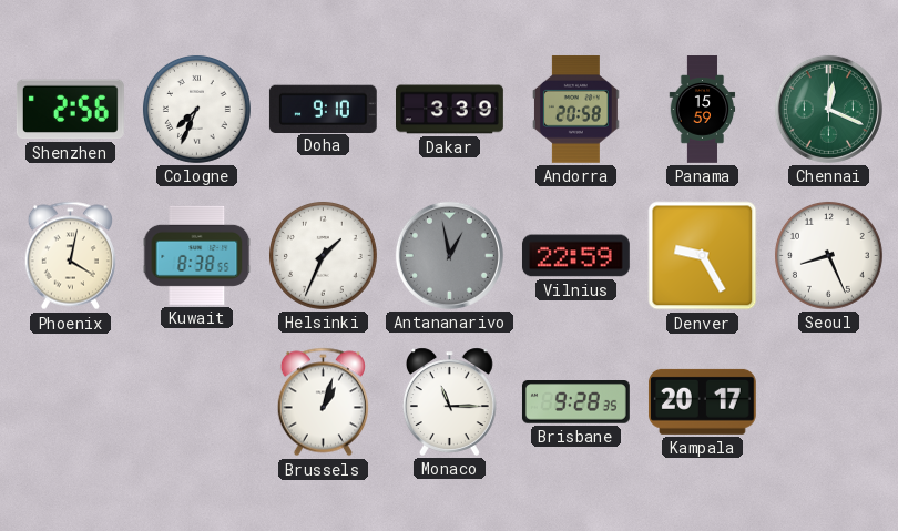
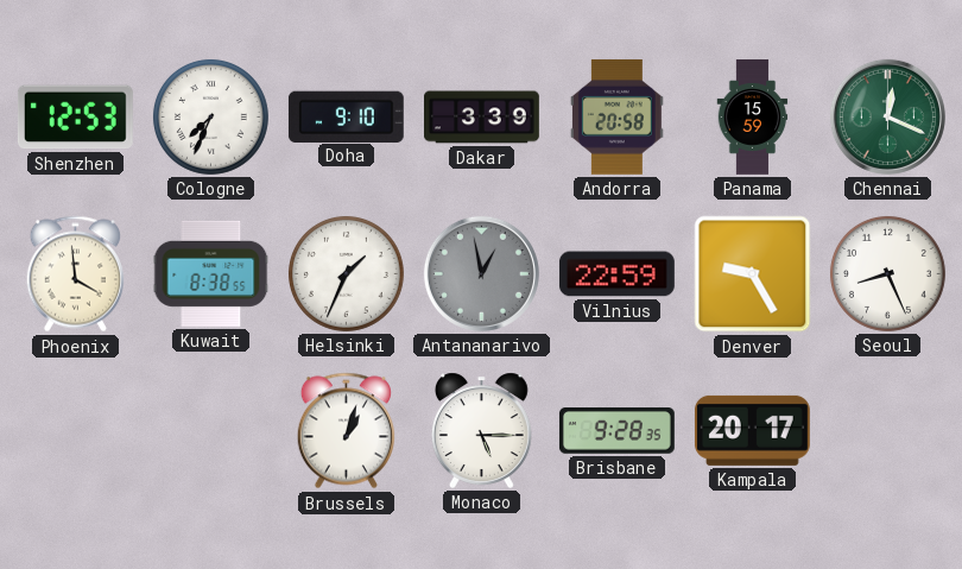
Shenzhen: 2:56 -> 12:53
Phoenix: 4:02 -> 3:59
Monaco: 11:15 -> 5:15
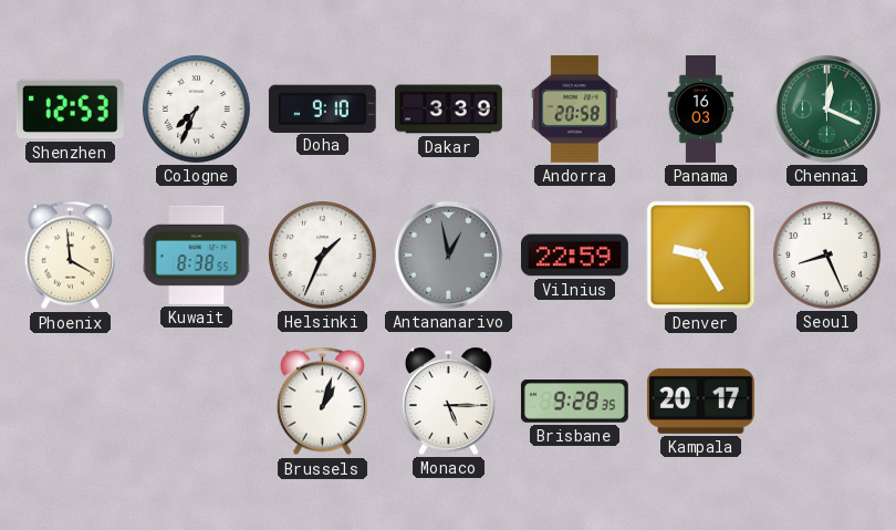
Panama: 15:59 -> 16:03
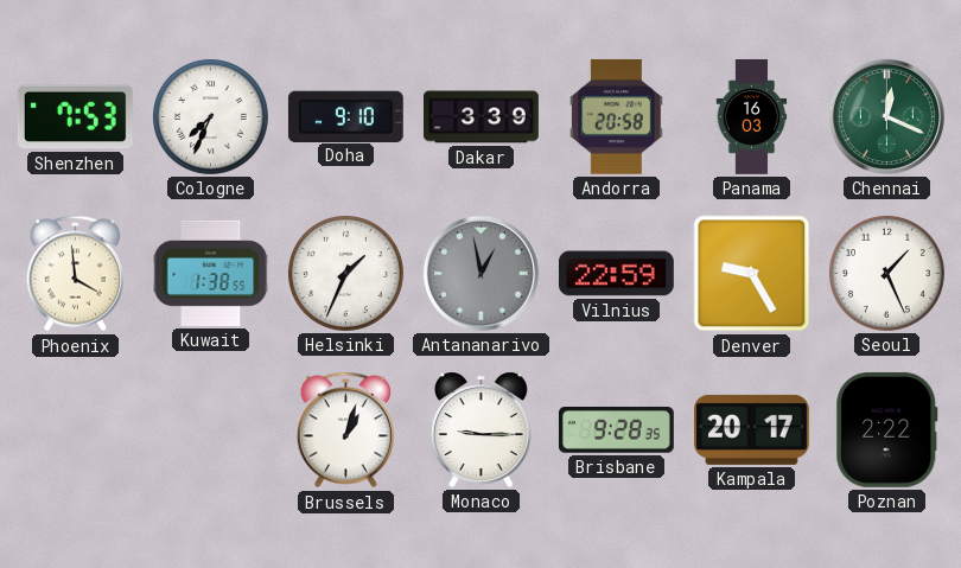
Shenzhen: 12:53 -> 7:53
Kuwait: 8:38 -> 1:38
Seoul: 8:26 -> 1:26
Monaco: 5:15 -> 9:15
Poznan: none -> 2:22
